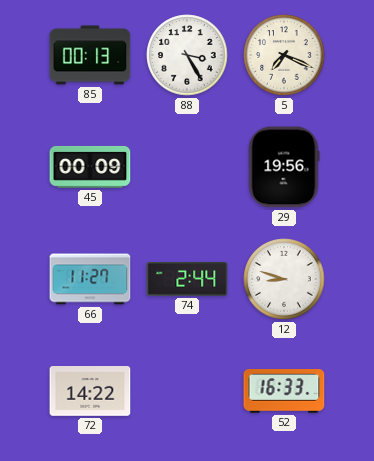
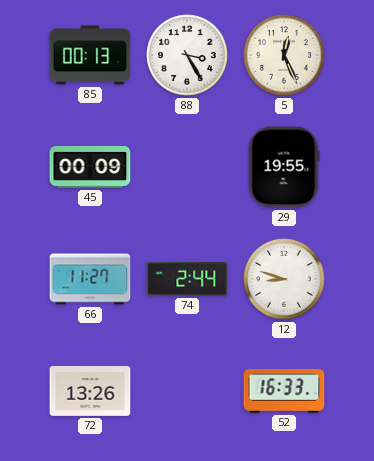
5: 7:19 -> 12:26
29: 19:56 -> 19:55
72: 14:22 -> 13:26
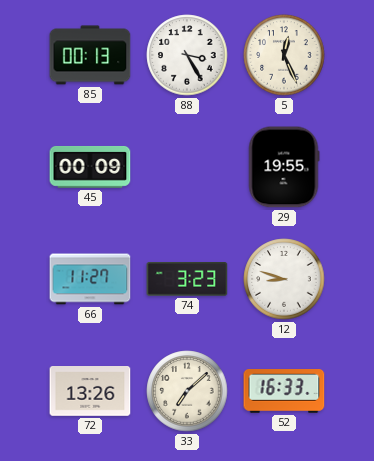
74: 2:44 -> 3:23
33: none -> 7:08
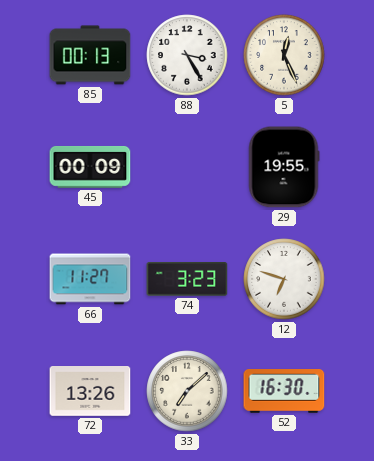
12: 8:48 -> 6:48
52: 16:33 -> 16:30
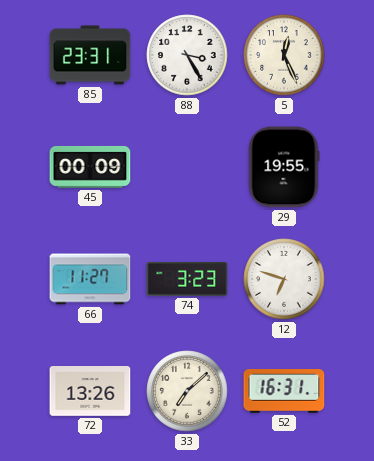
85: 00:13 -> 23:31
52: 16:30 -> 16:31
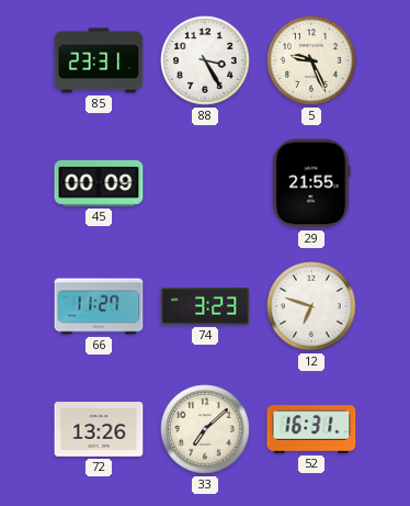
5: 12:26 -> 9:26
29: 19:55 -> 21:55
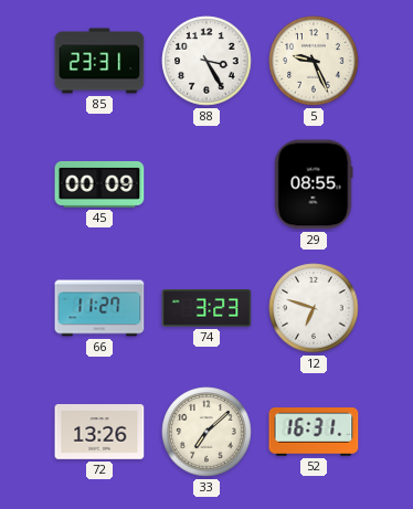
29: 21:55 -> 08:55
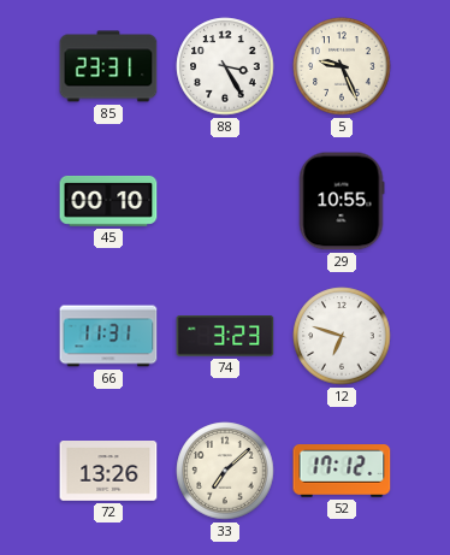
45: 00:09 -> 00:10
29: 08:55 -> 10:55
66: 11:27 -> 11:31
52: 16:31 -> 17:12
